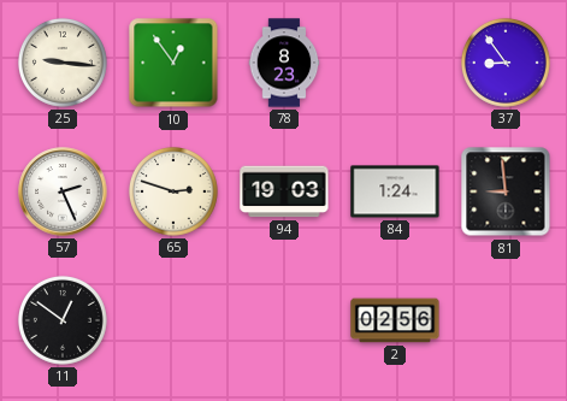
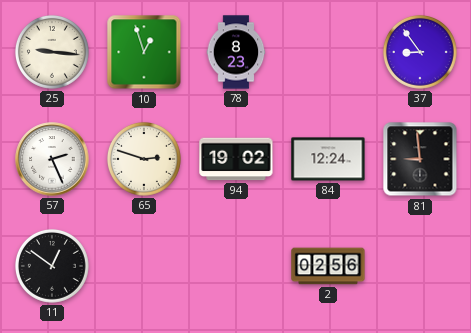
10: 12:54 -> 12:57
94: 19:03 -> 19:02
84: 1:24 -> 12:24
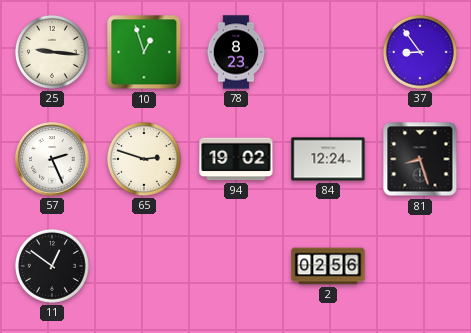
81: 8:59 -> 8:27
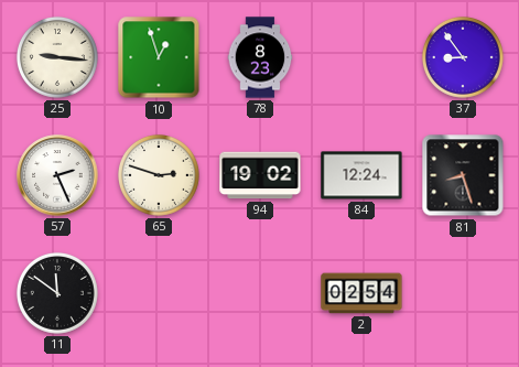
11: 12:51 -> 11:51
2: 02:56 -> 02:54
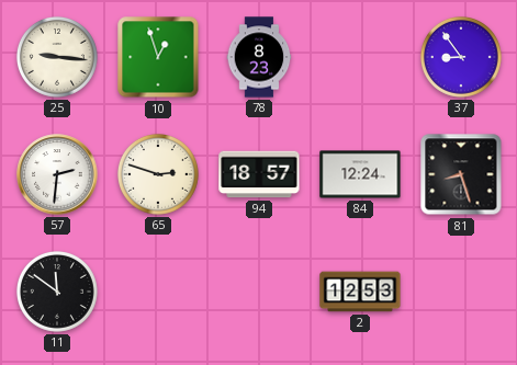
57: 2:26 -> 2:31
94: 19:02 -> 18:57
2: 02:54 -> 12:53
